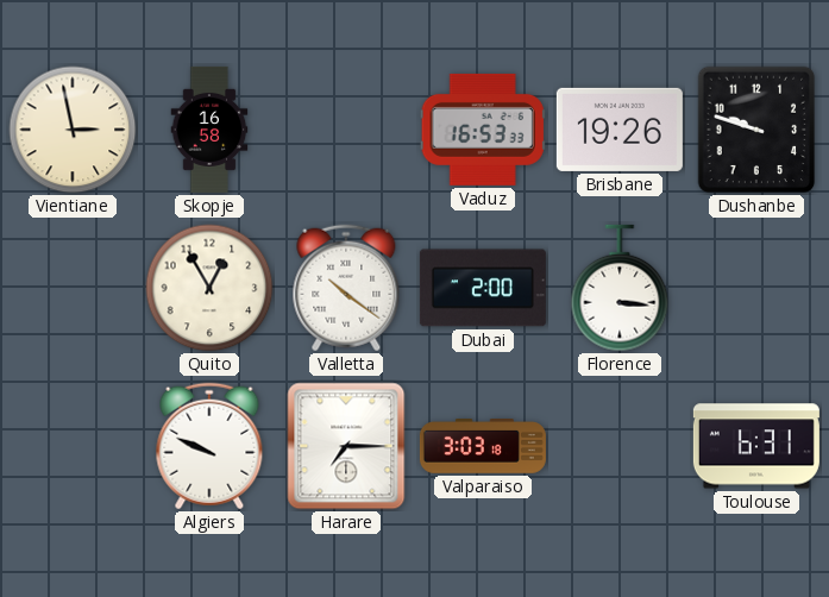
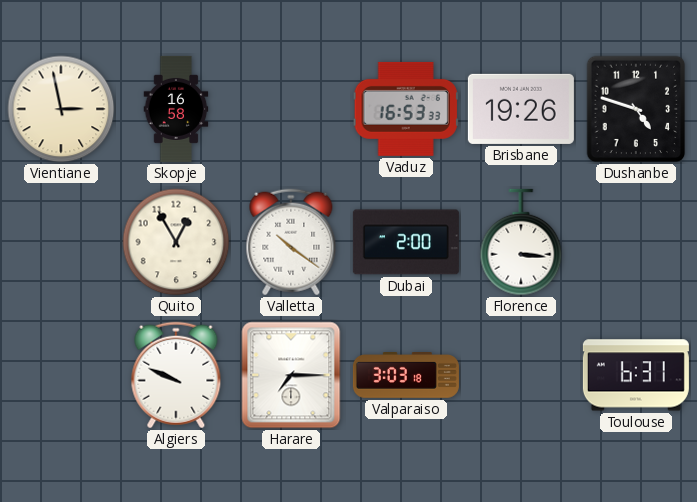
Dushanbe: 9:48 -> 4:48
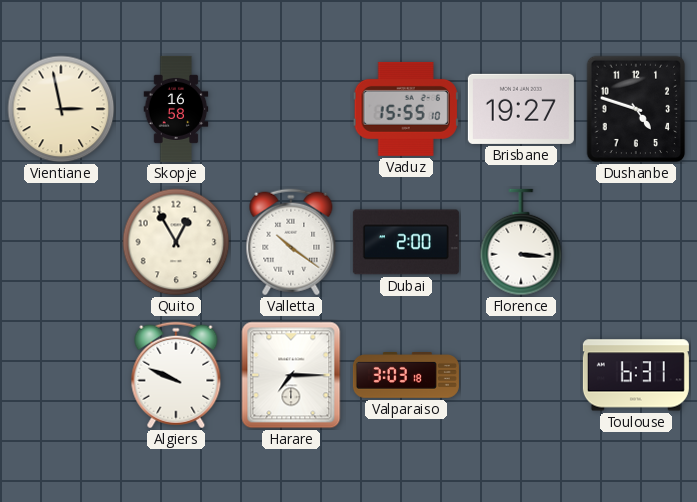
Vaduz: 16:53 -> 15:55
Brisbane: 19:26 -> 19:27
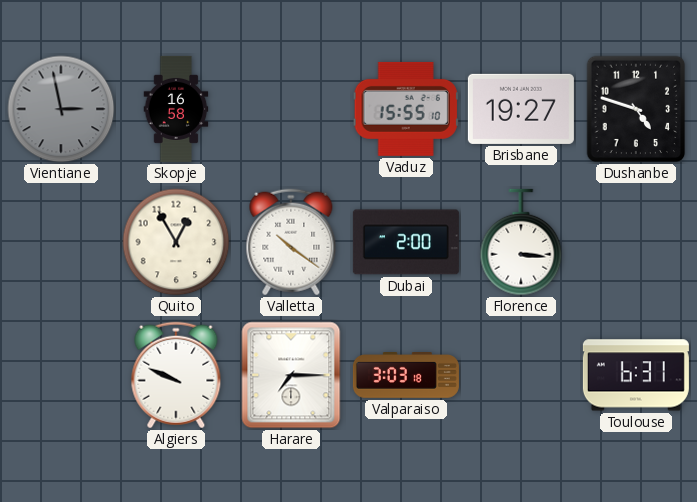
Vientiane dial: cream -> grey
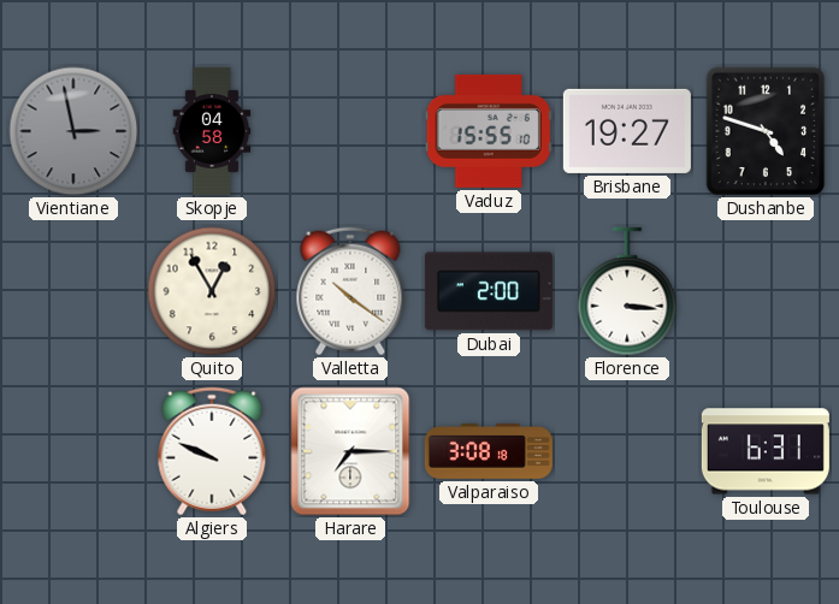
Skopje: 16:58 -> 04:58
Valparaiso: 3:03 -> 3:08
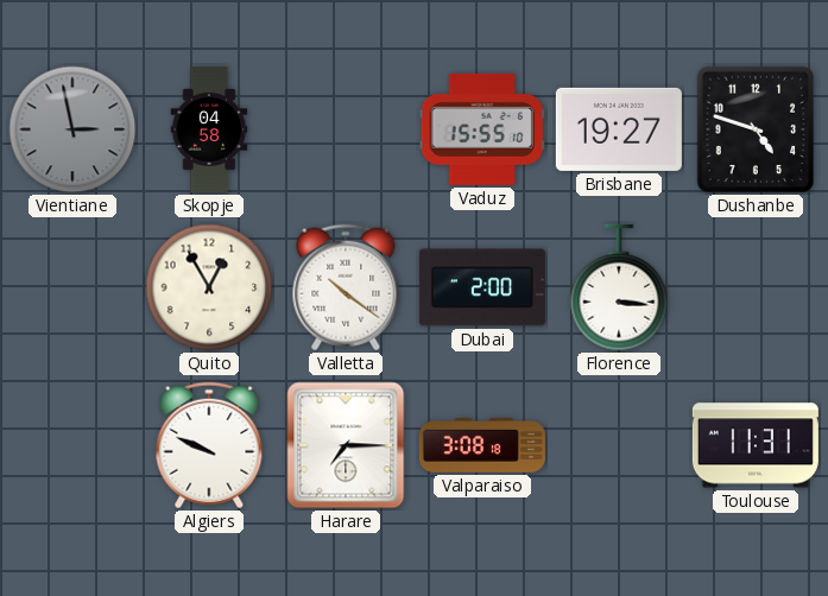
Toulouse: 6:31 -> 11:31
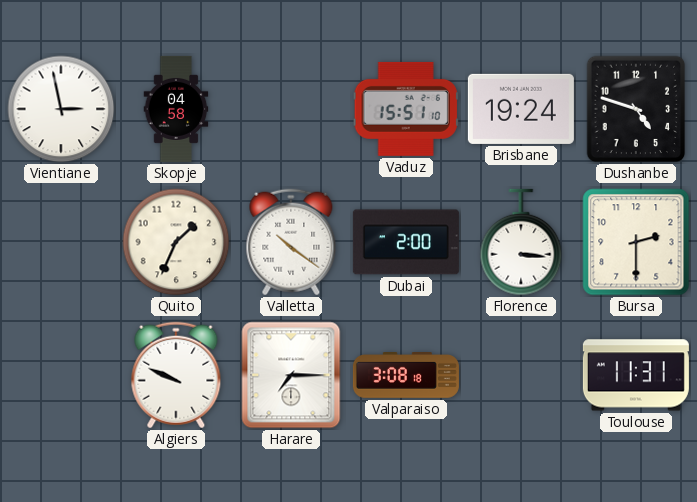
Vientiane dial: grey -> white
Vaduz: 15:55 -> 15:51
Brisbane: 19:27 -> 19:24
Quito: 12:55 -> 1:34
Bursa: none -> 2:30
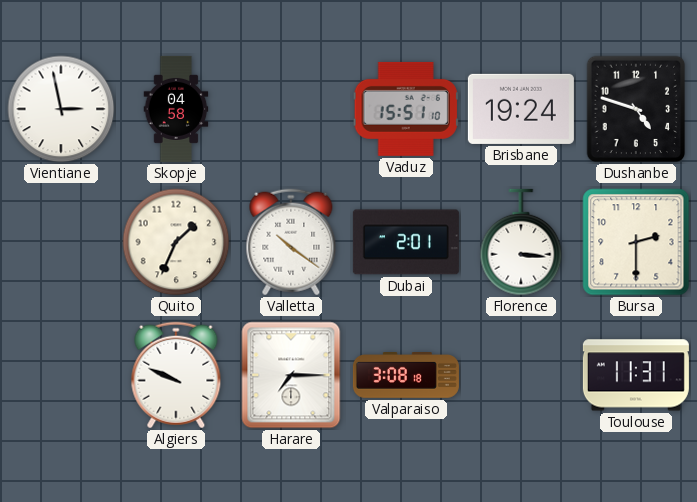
Dubai: 2:00 -> 2:01
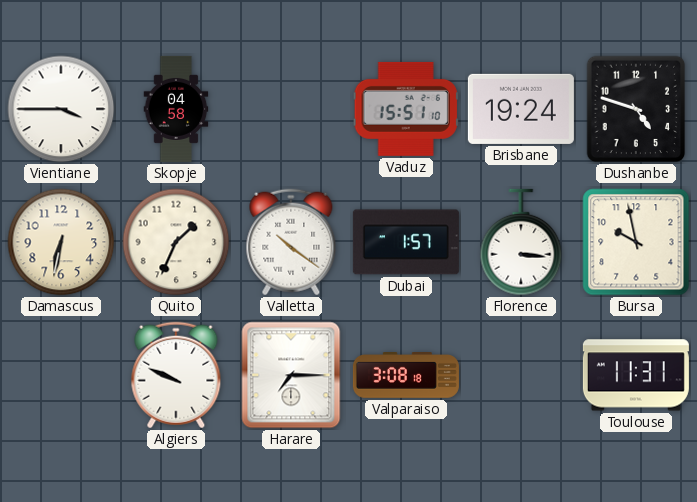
Vientiane: 2:58 -> 3:45
Damascus: none -> 6:32
Dubai: 2:01 -> 1:57
Bursa: 2:30 -> 9:58
